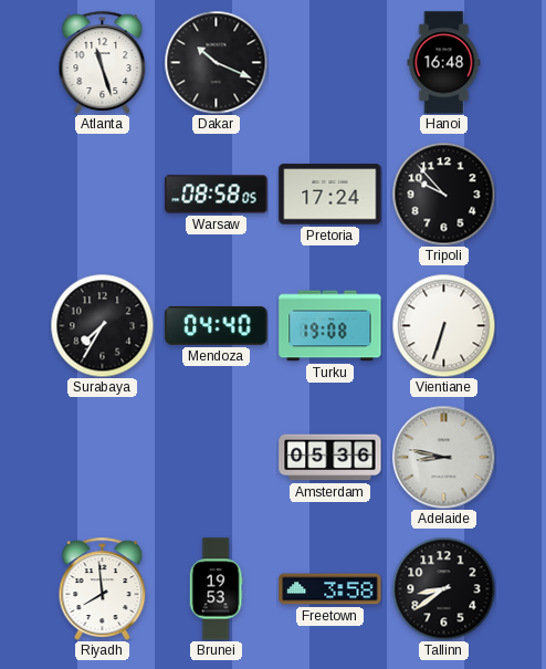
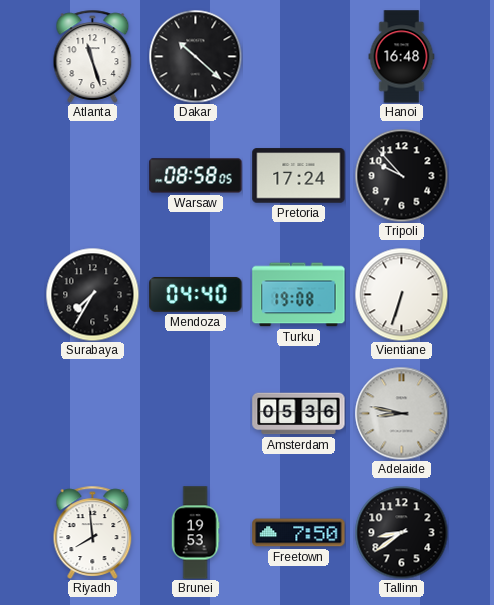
Dakar: 10:19 -> 10:22
Freetown: 3:58 -> 7:50
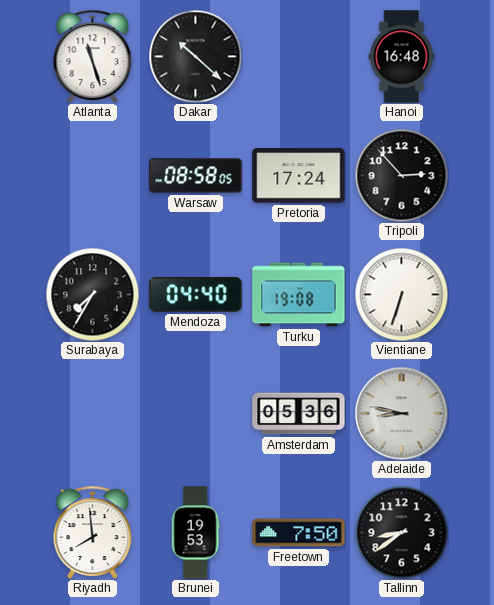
Tripoli: 9:53 -> 2:53
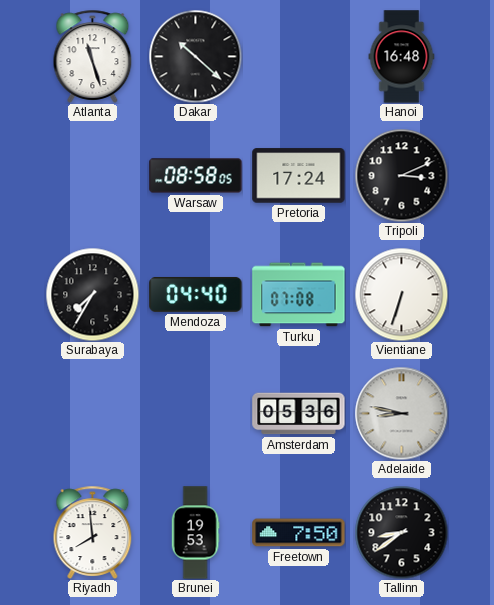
Tripoli: 2:53 -> 3:11
Turku: 19:08 -> 07:08
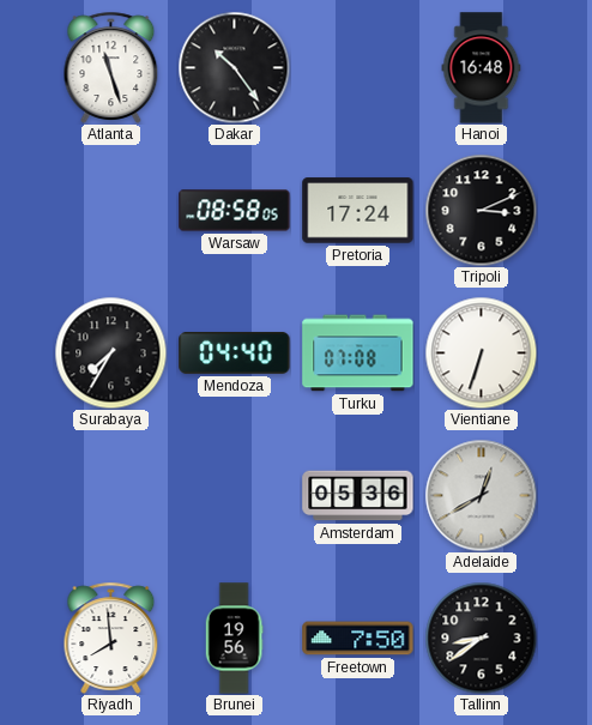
Dakar: 10:22 -> 10:24
Adelaide: 8:47 -> 12:40
Brunei: 19:53 -> 19:56
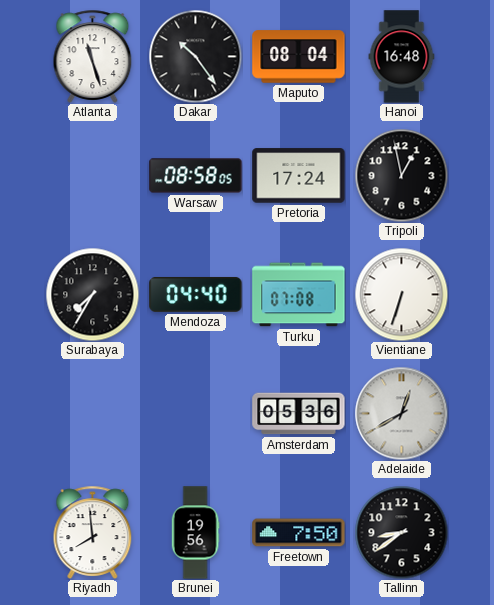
Maputo: none -> 08:04
Tripoli: 3:11 -> 12:58
